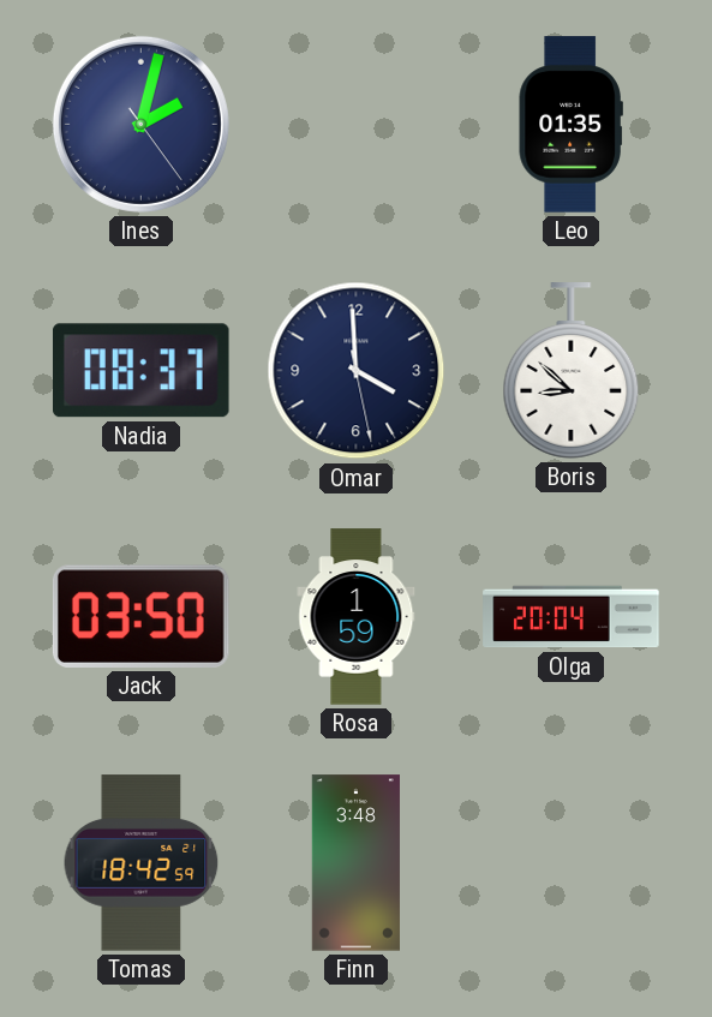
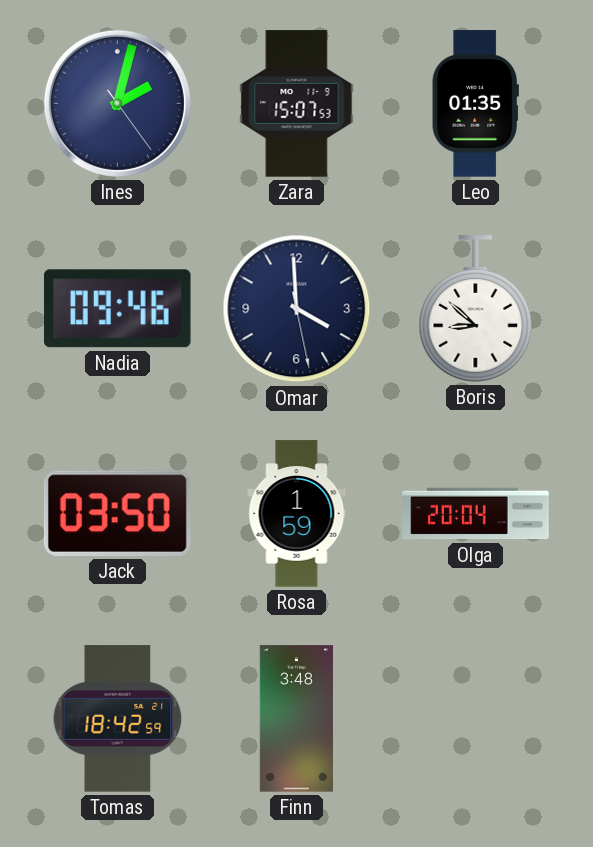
Zara: none -> 15:07
Nadia: 08:37 -> 09:46
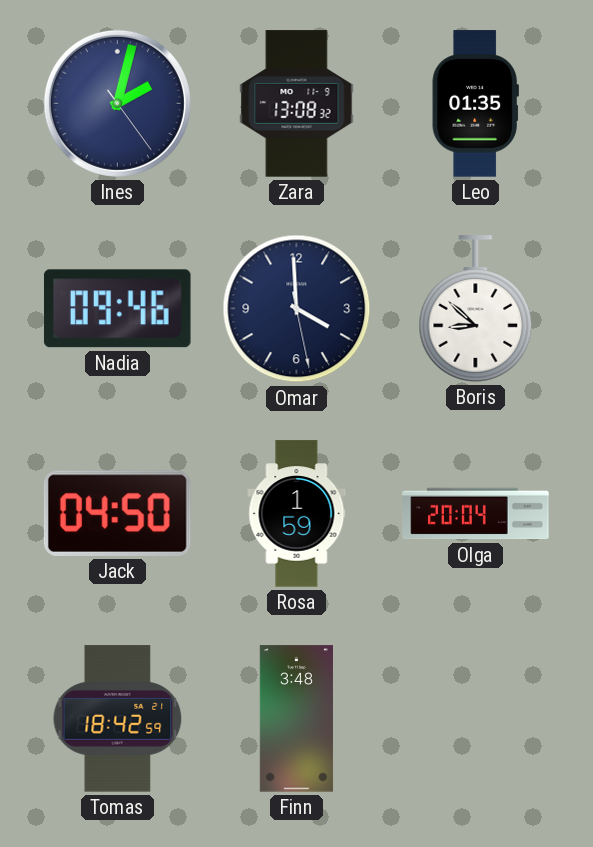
Zara: 15:07 -> 13:08
Jack: 03:50 -> 04:50
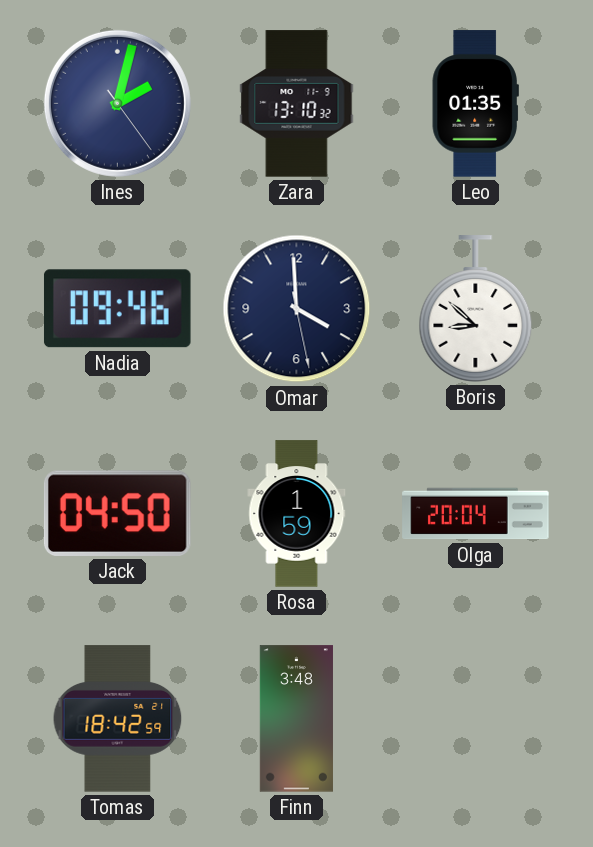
Zara: 13:08 -> 13:10
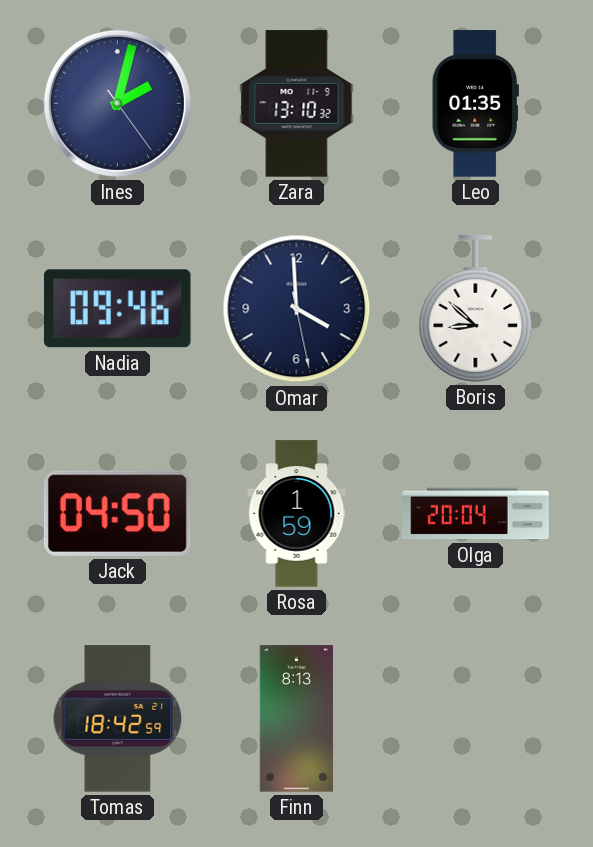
Finn: 3:48 -> 8:13
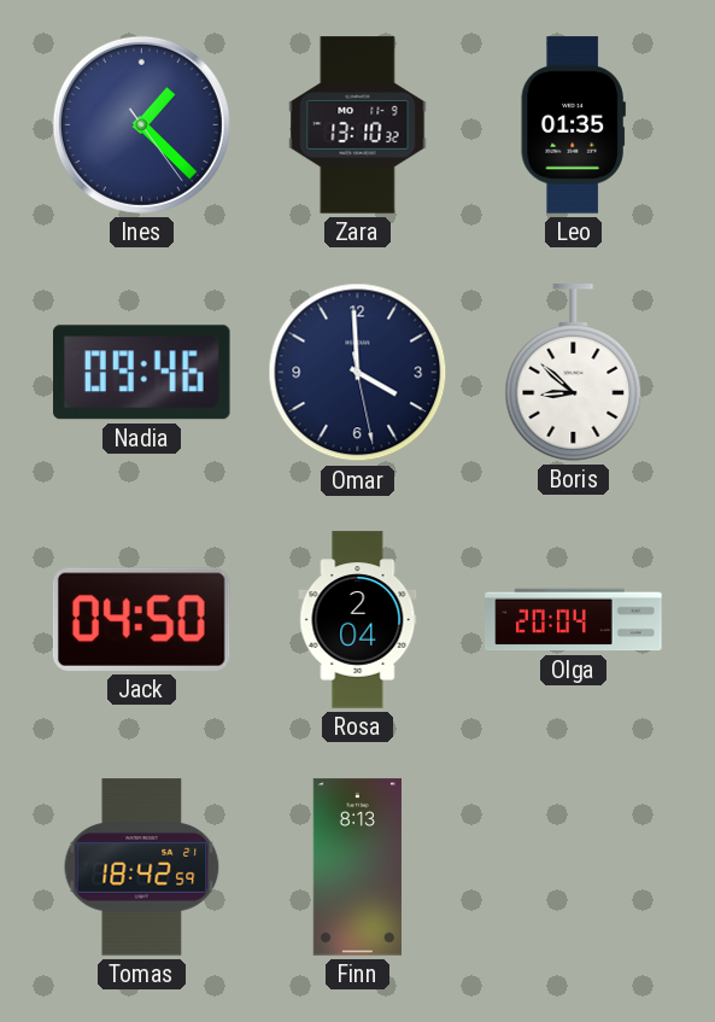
Ines: 2:02 -> 1:22
Rosa: 1:59 -> 2:04
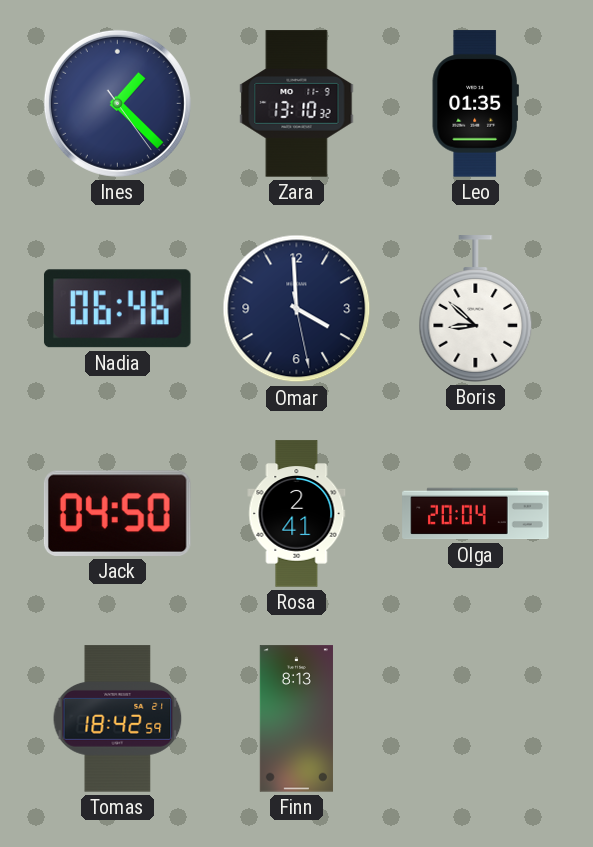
Nadia: 09:46 -> 06:46
Rosa: 2:04 -> 2:41
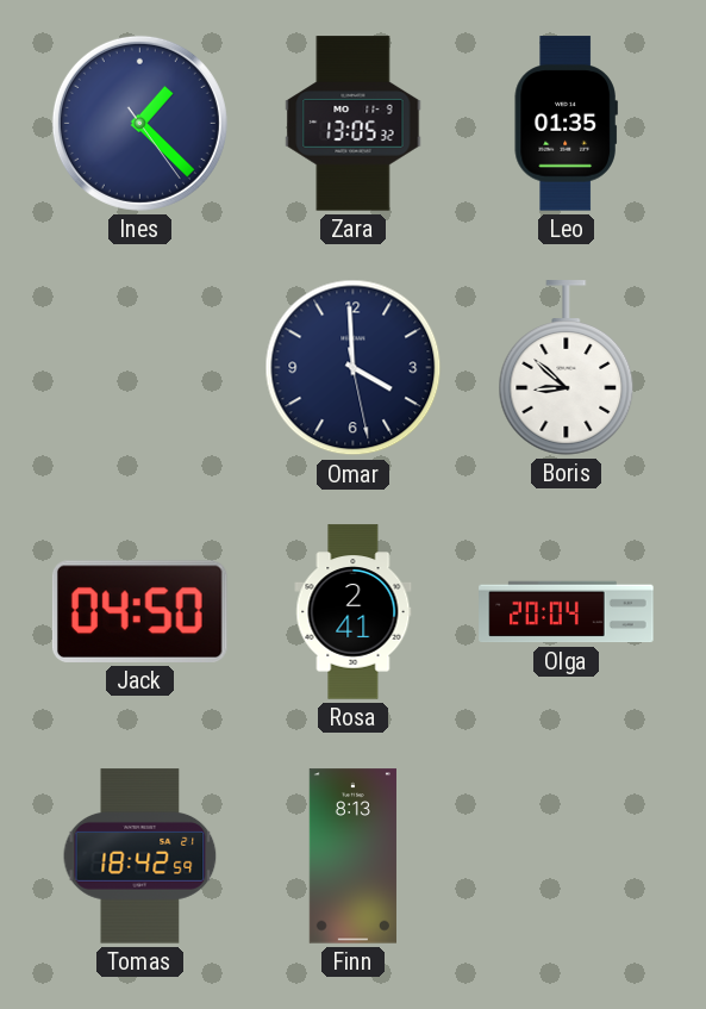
Zara: 13:10 -> 13:05
Nadia: 06:46 -> none
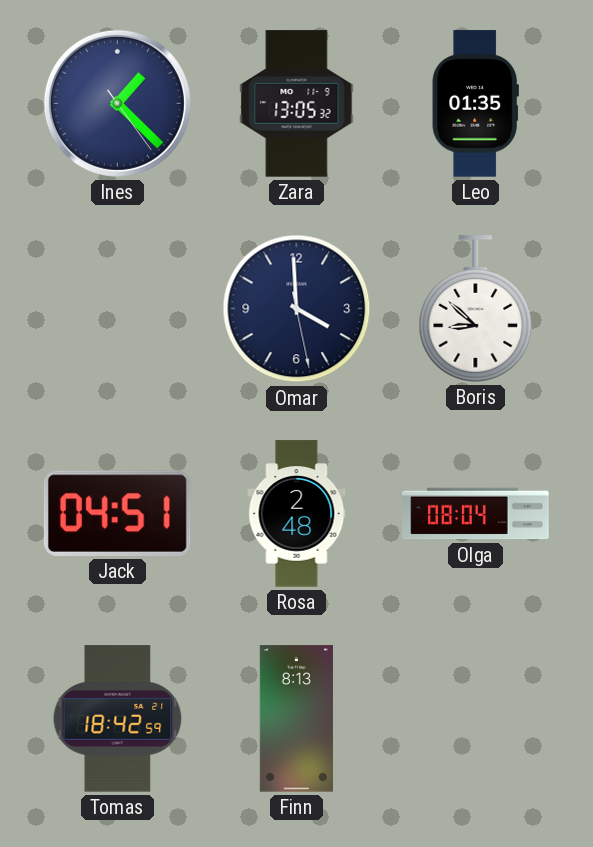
Jack: 04:50 -> 04:51
Rosa: 2:41 -> 2:48
Olga: 20:04 -> 08:04
